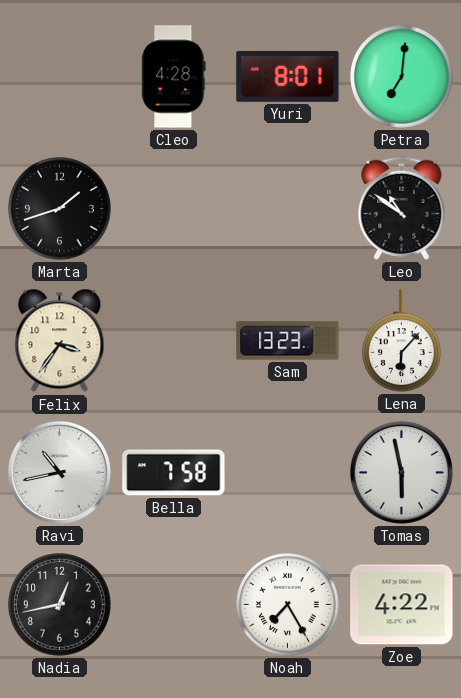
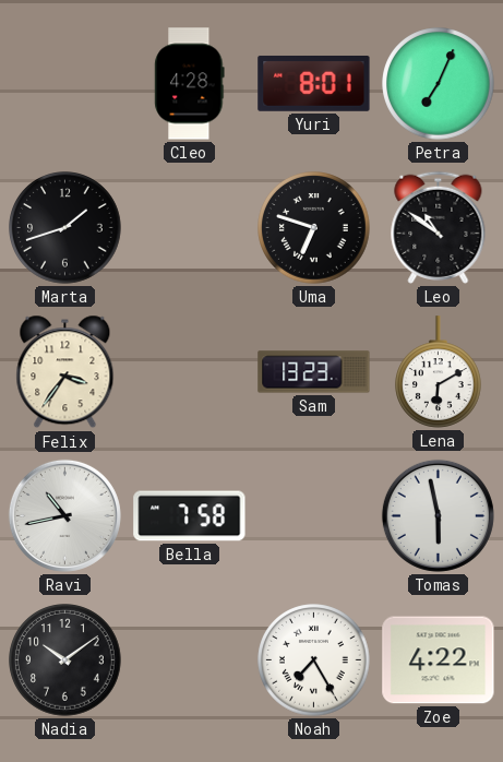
Petra: 7:01 -> 7:04
Uma: none -> 6:48
Lena: 6:07 -> 6:10
Nadia: 12:43 -> 10:09
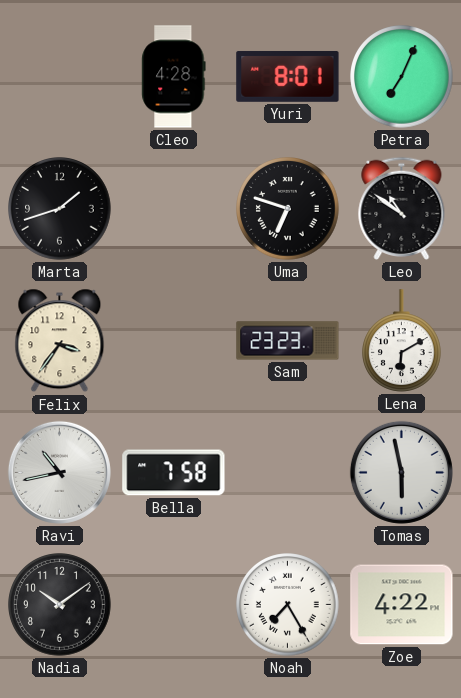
Sam: 13:23 -> 23:23
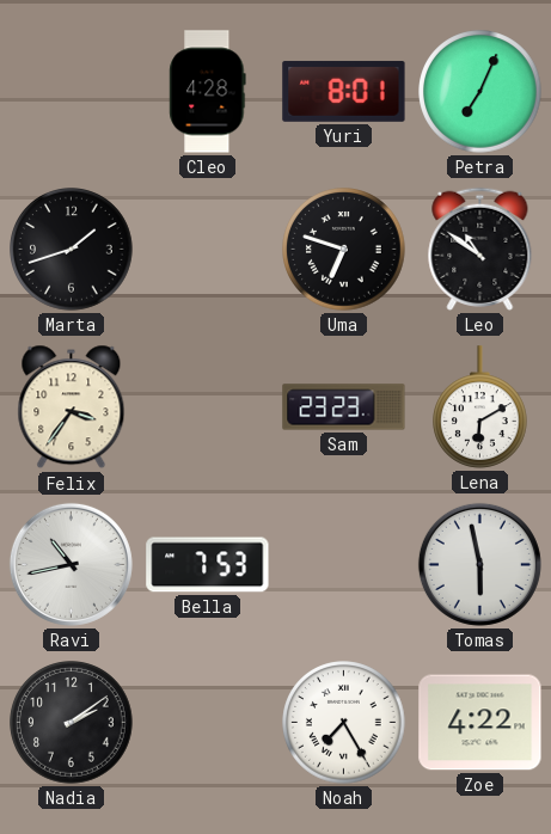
Bella: 7:58 -> 7:53
Nadia: 10:09 -> 2:09
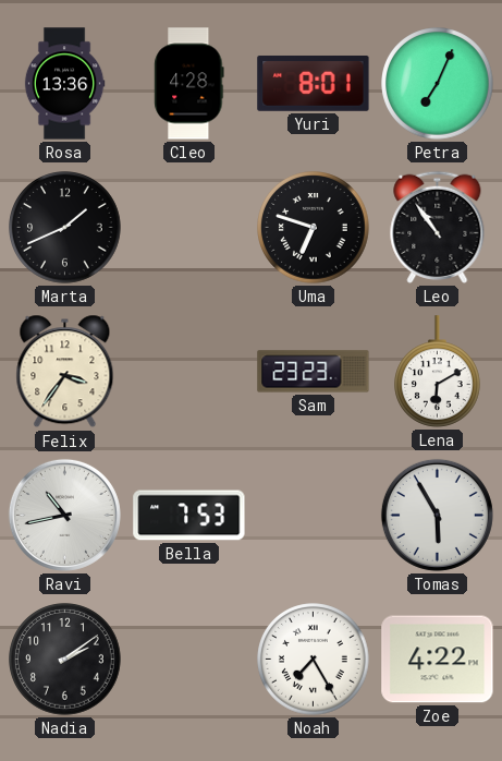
Rosa: none -> 13:36
Marta: 1:42 -> 1:41
Leo: 10:51 -> 10:54
Tomas: 5:58 -> 5:55
